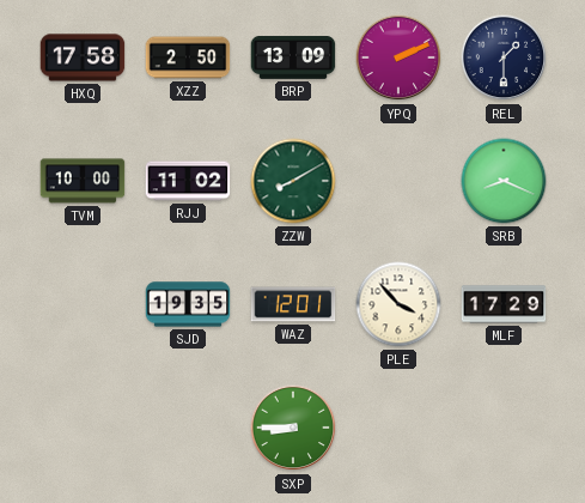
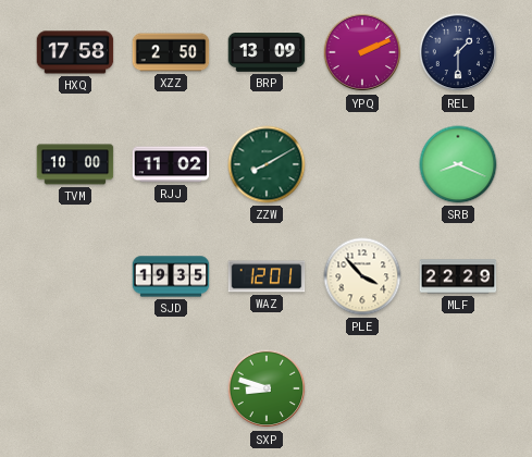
MLF: 17:29 -> 22:29
SXP: 8:45 -> 8:48
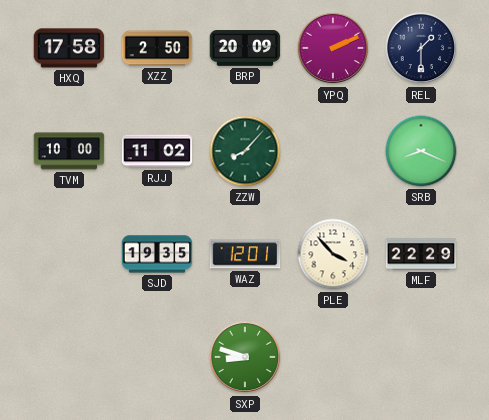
BRP: 13:09 -> 20:09
ZZW: 8:10 -> 8:07
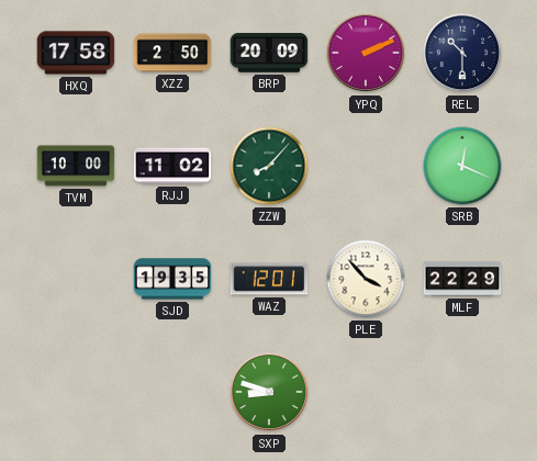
REL: 1:30 -> 10:30
SRB: 8:19 -> 12:19
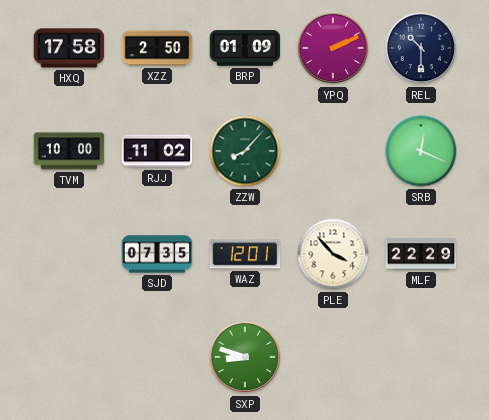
BRP: 20:09 -> 01:09
SJD: 19:35 -> 07:35
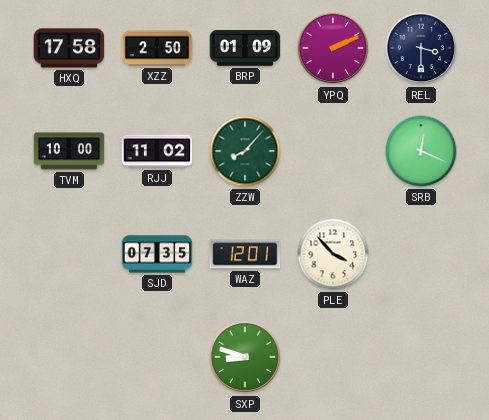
REL: 10:30 -> 3:30
MLF: 22:29 -> none
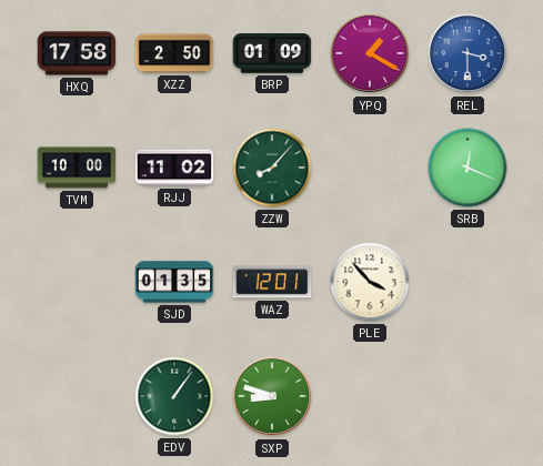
YPQ: 2:11 -> 1:20
REL dial: navy -> blue
SJD: 07:35 -> 01:35
EDV: none -> 1:06
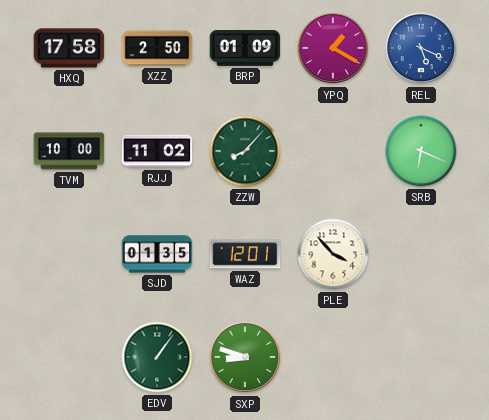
REL: 3:30 -> 5:19
SRB: 12:19 -> 6:19
